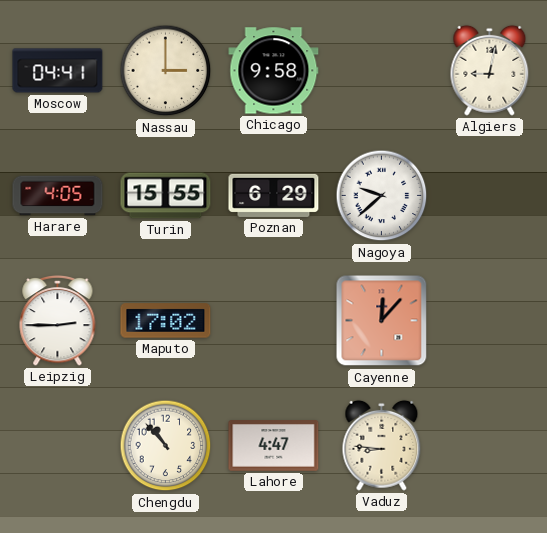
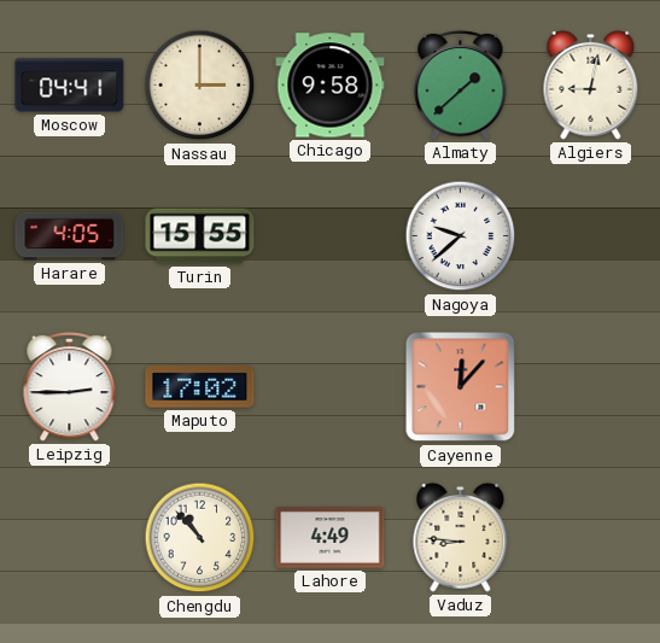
Almaty: none -> 1:38
Poznan: 6:29 -> none
Lahore: 4:47 -> 4:49
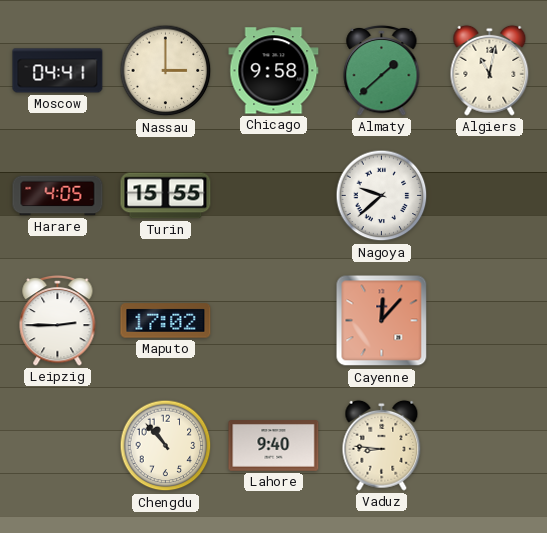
Algiers: 9:02 -> 11:02
Lahore: 4:49 -> 9:40
